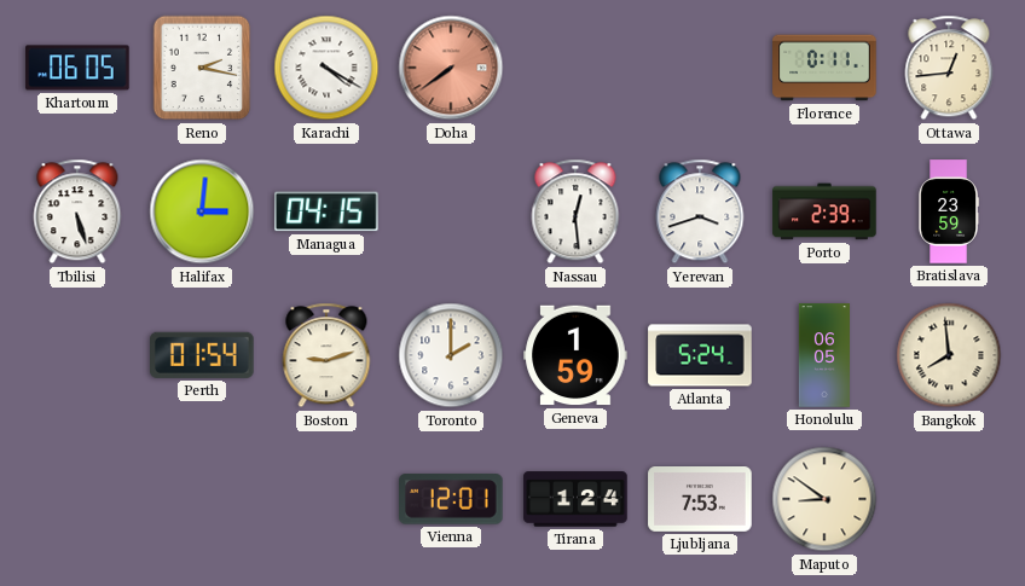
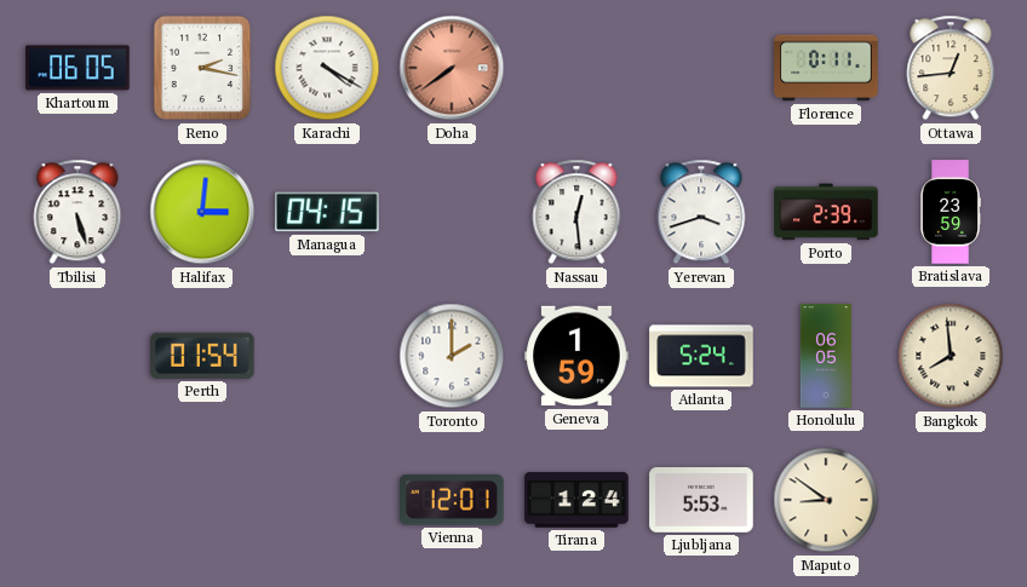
Boston: 9:12 -> none
Ljubljana: 7:53 -> 5:53
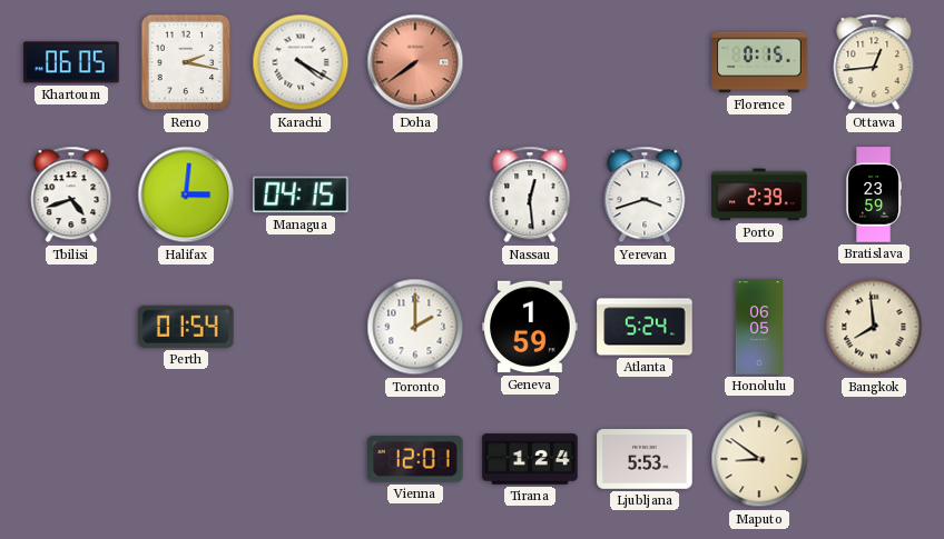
Florence: 0:11 -> 0:15
Tbilisi: 5:27 -> 4:42
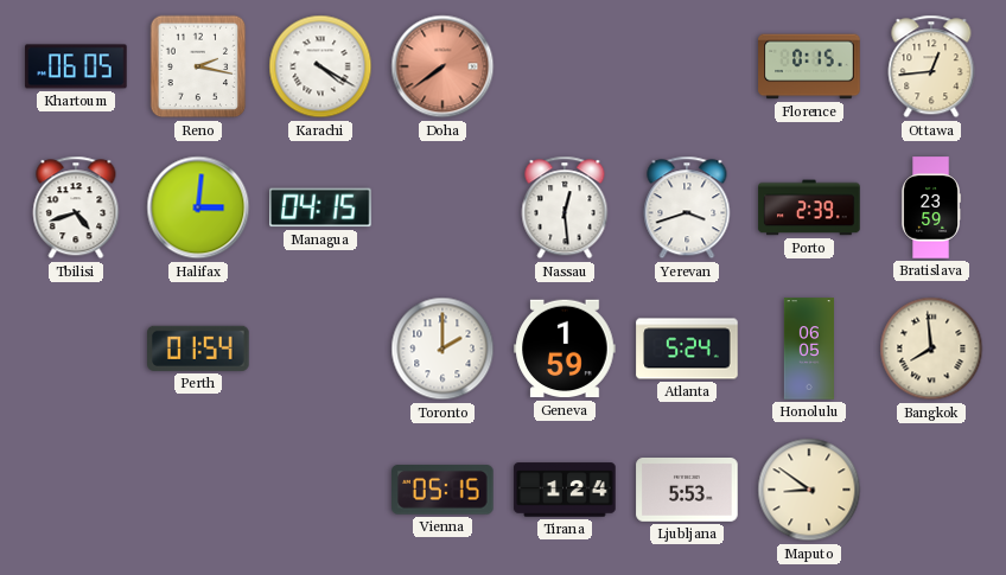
Vienna: 12:01 -> 05:15
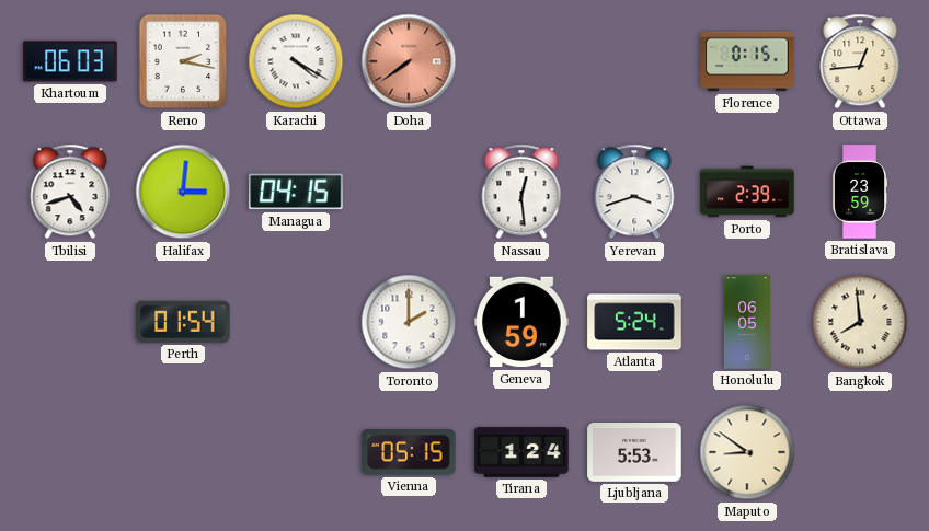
Khartoum: 06:05 -> 06:03
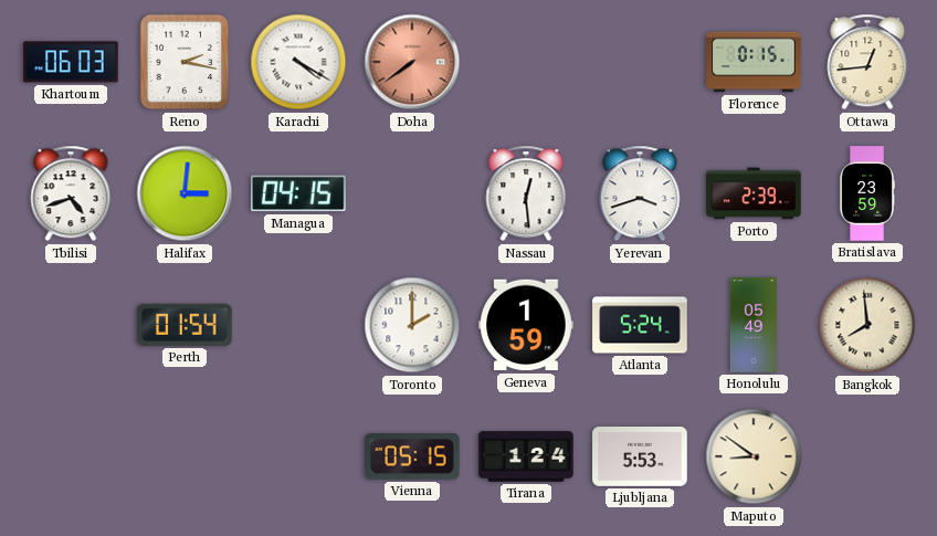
Honolulu: 06:05 -> 05:49
